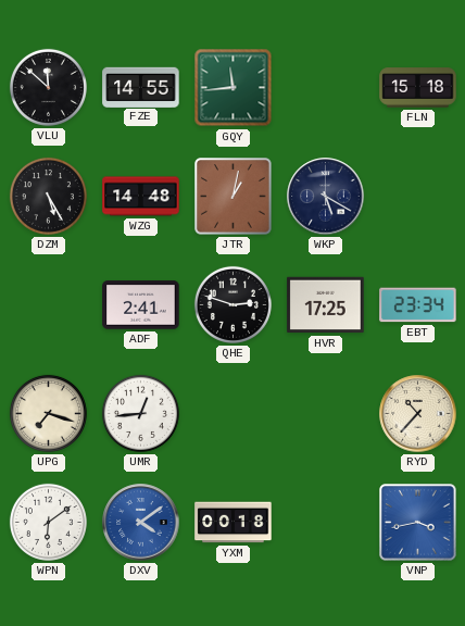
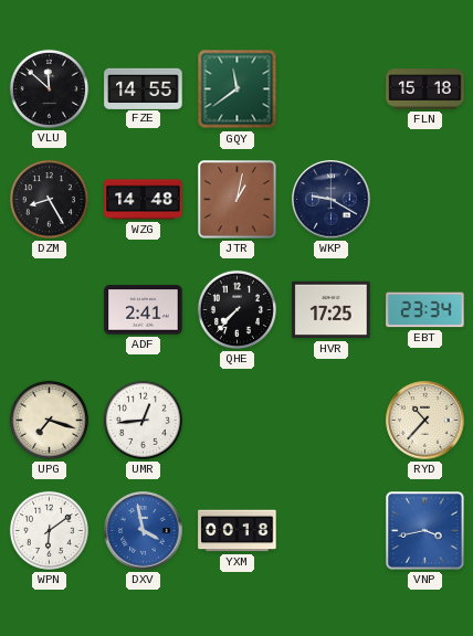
GQY: 11:44 -> 11:39
DZM: 5:25 -> 8:25
WKP: 5:20 -> 9:20
QHE: 2:48 -> 7:37
DXV: 4:09 -> 3:58
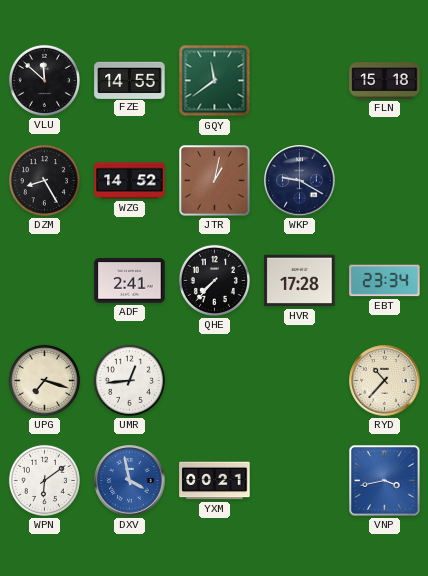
WZG: 14:48 -> 14:52
HVR: 17:25 -> 17:28
YXM: 00:18 -> 00:21
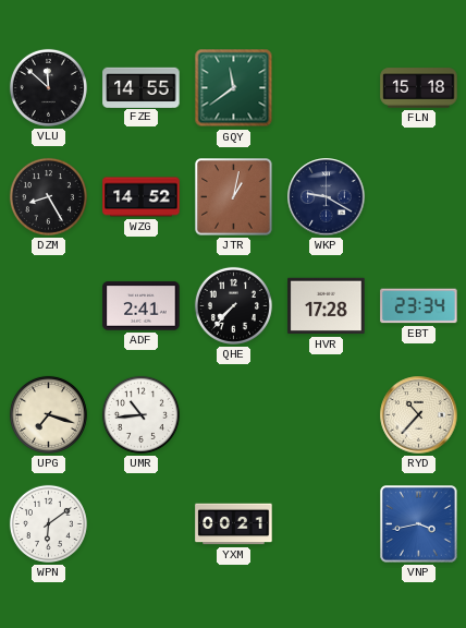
UMR: 12:44 -> 10:44
DXV: 3:58 -> none
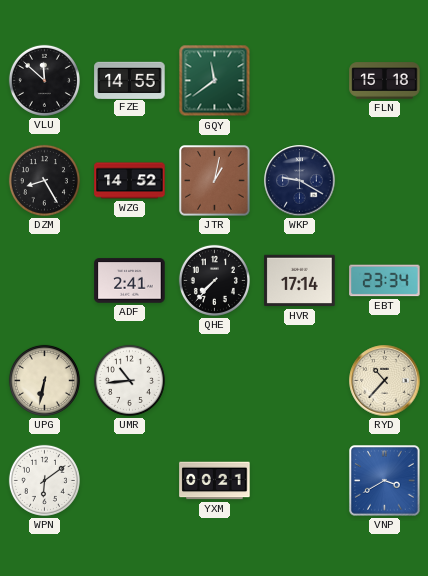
HVR: 17:28 -> 17:14
UPG: 7:18 -> 6:32
VNP: 3:43 -> 3:40
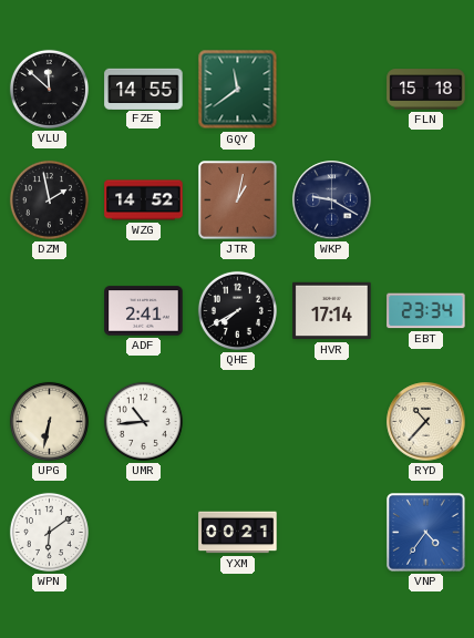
DZM: 8:25 -> 1:58
QHE: 7:37 -> 7:40
VNP: 3:40 -> 4:36
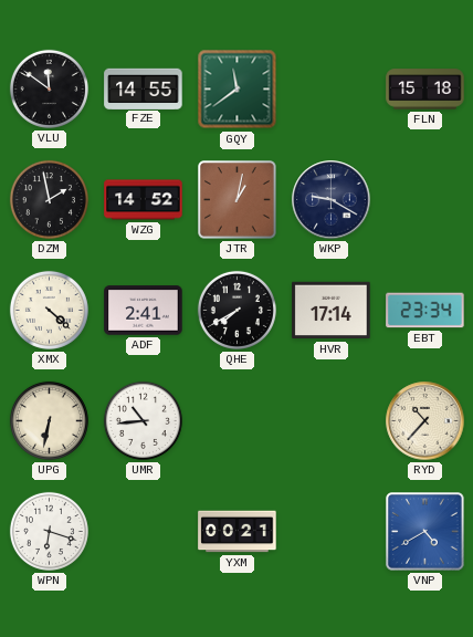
VLU: 11:52 -> 11:51
XMX: none -> 4:22
WPN: 6:09 -> 6:18
VNP: 4:36 -> 4:40
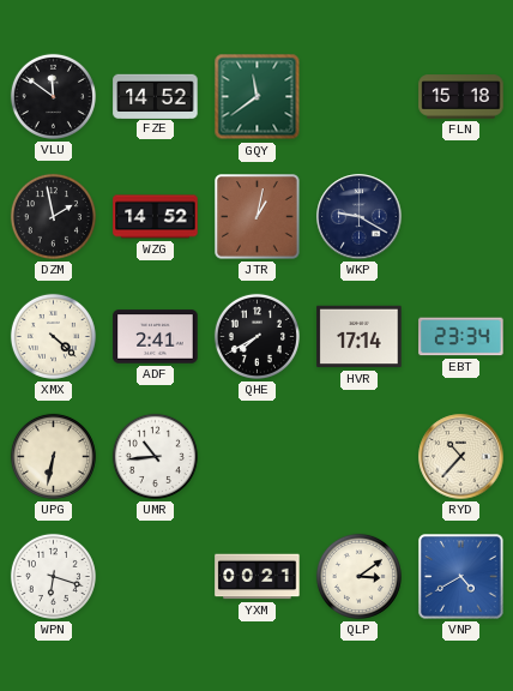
FZE: 14:55 -> 14:52
QLP: none -> 3:09
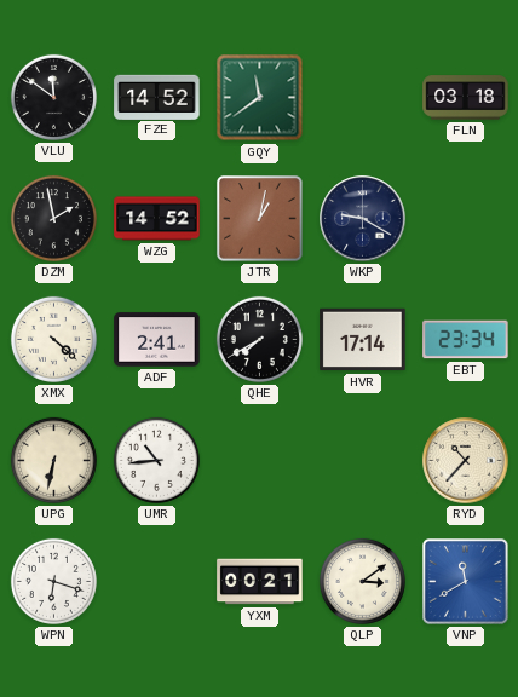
FLN: 15:18 -> 03:18
VNP: 4:40 -> 11:40
